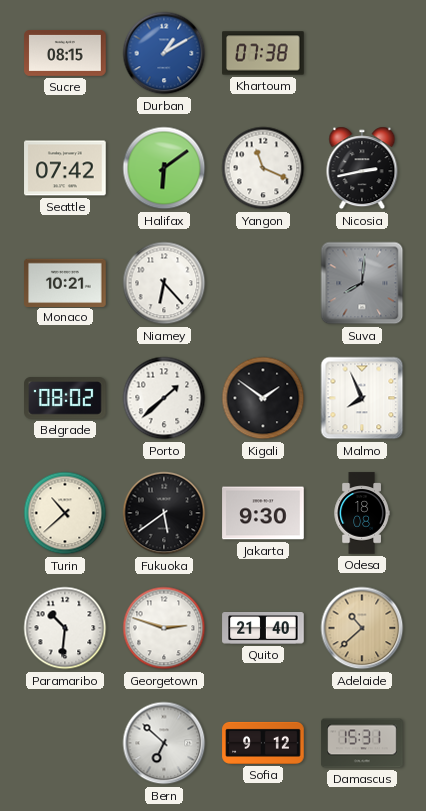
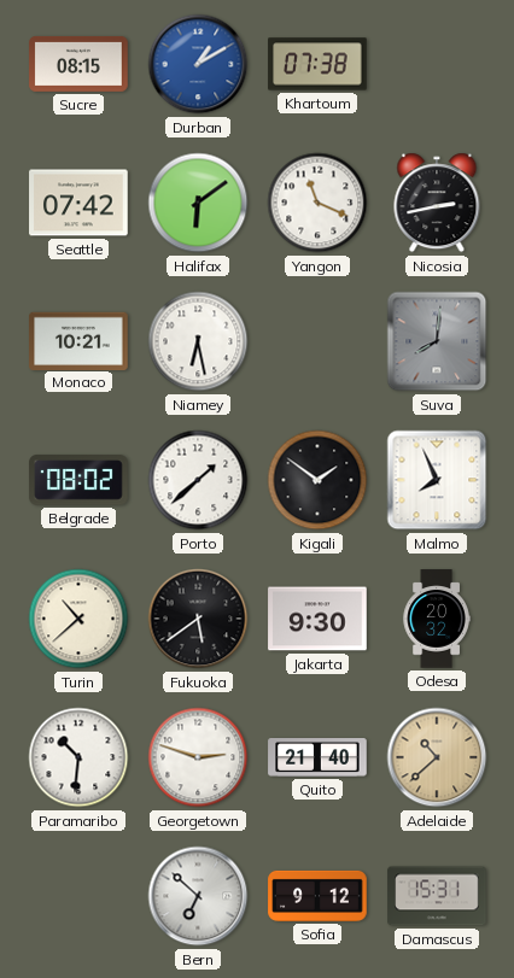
Niamey: 6:23 -> 6:28
Odesa: 18:08 -> 20:32
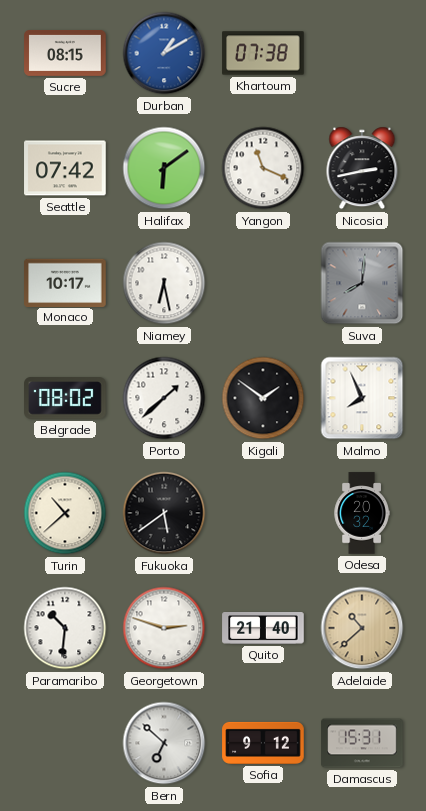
Monaco: 10:21 -> 10:17
Jakarta: 9:30 -> none
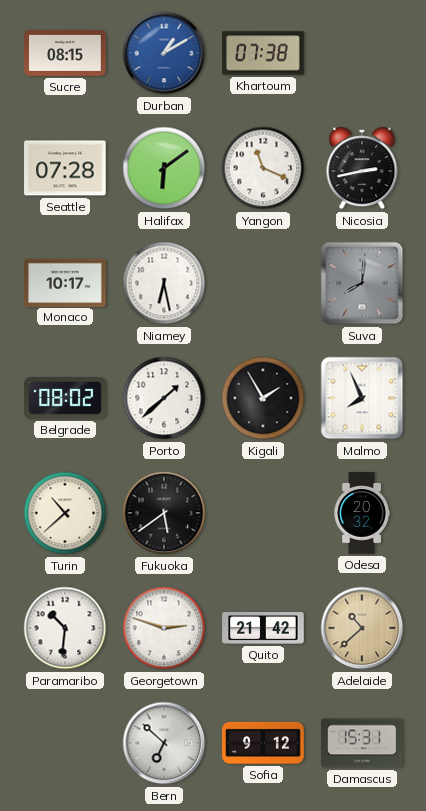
Seattle: 07:42 -> 07:28
Kigali: 1:51 -> 1:55
Quito: 21:40 -> 21:42
